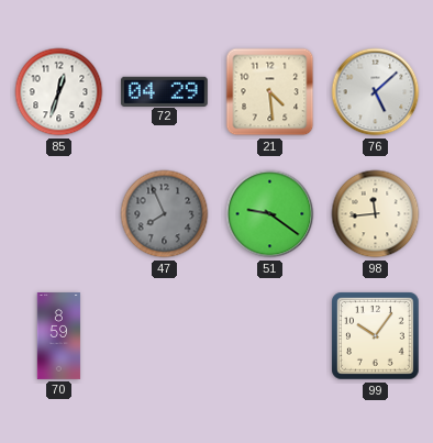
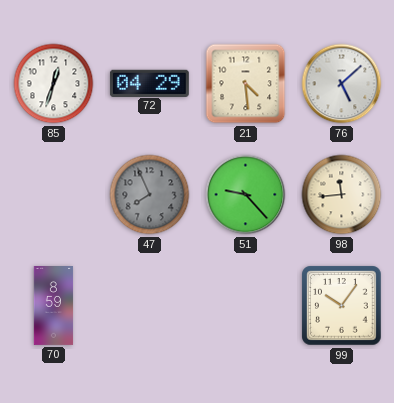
51: 9:21 -> 9:23
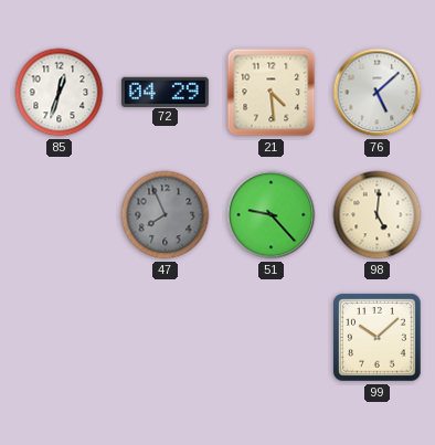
98: 11:44 -> 5:01
70: 8:59 -> none
99: 10:06 -> 10:08
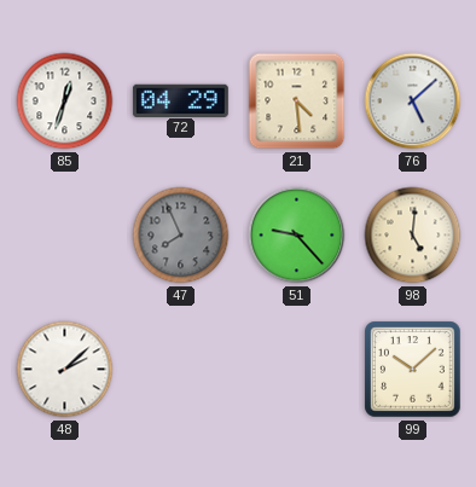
48: none -> 2:08
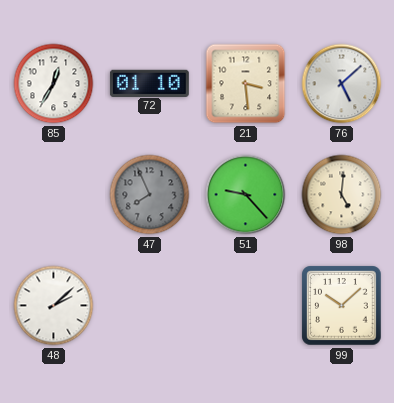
85: 12:33 -> 12:35
72: 04:29 -> 01:10
21: 4:29 -> 3:29
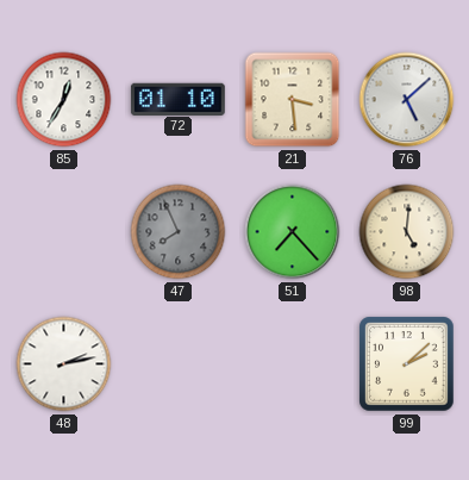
51: 9:23 -> 7:23
48: 2:08 -> 2:13
99: 10:08 -> 2:08
